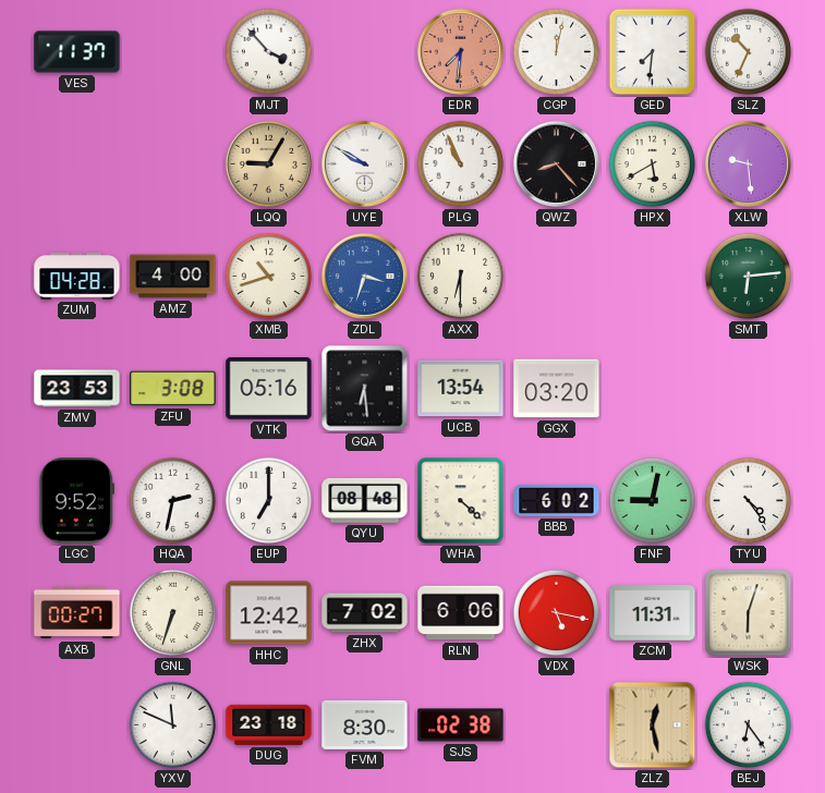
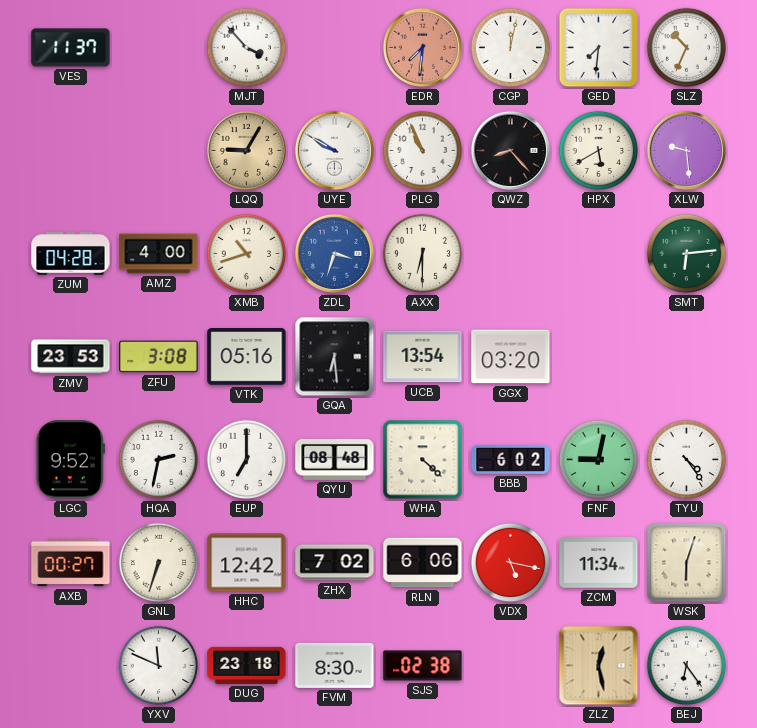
ZCM: 11:31 -> 11:34
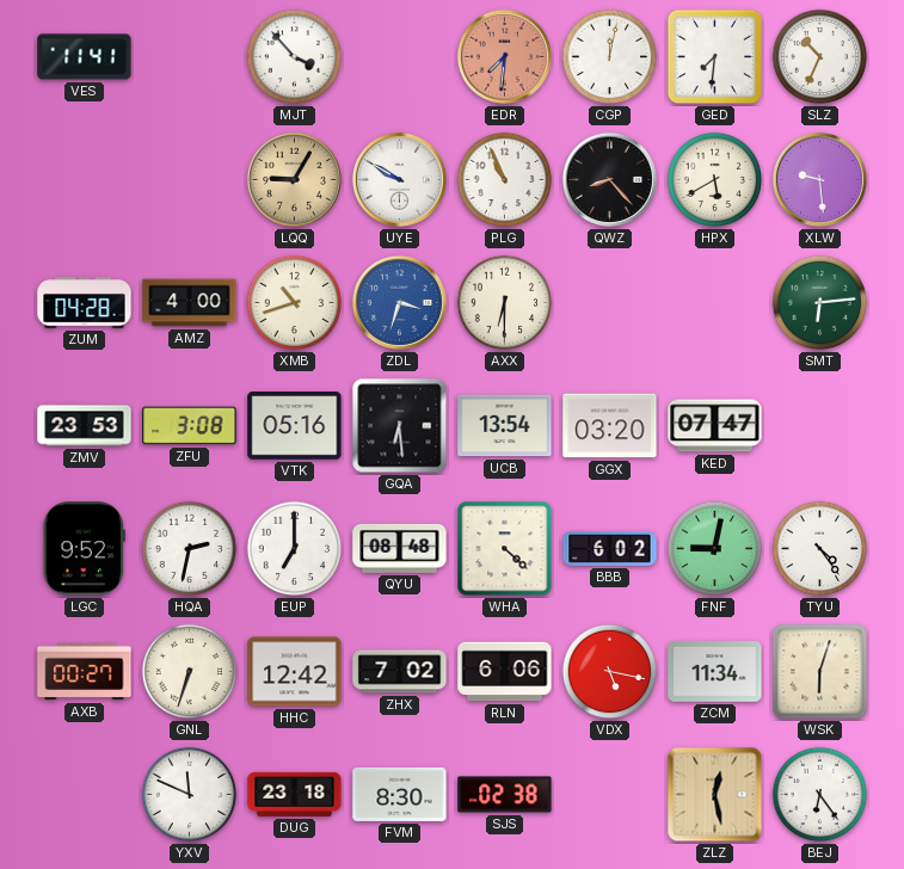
VES: 11:37 -> 11:41
KED: none -> 07:47
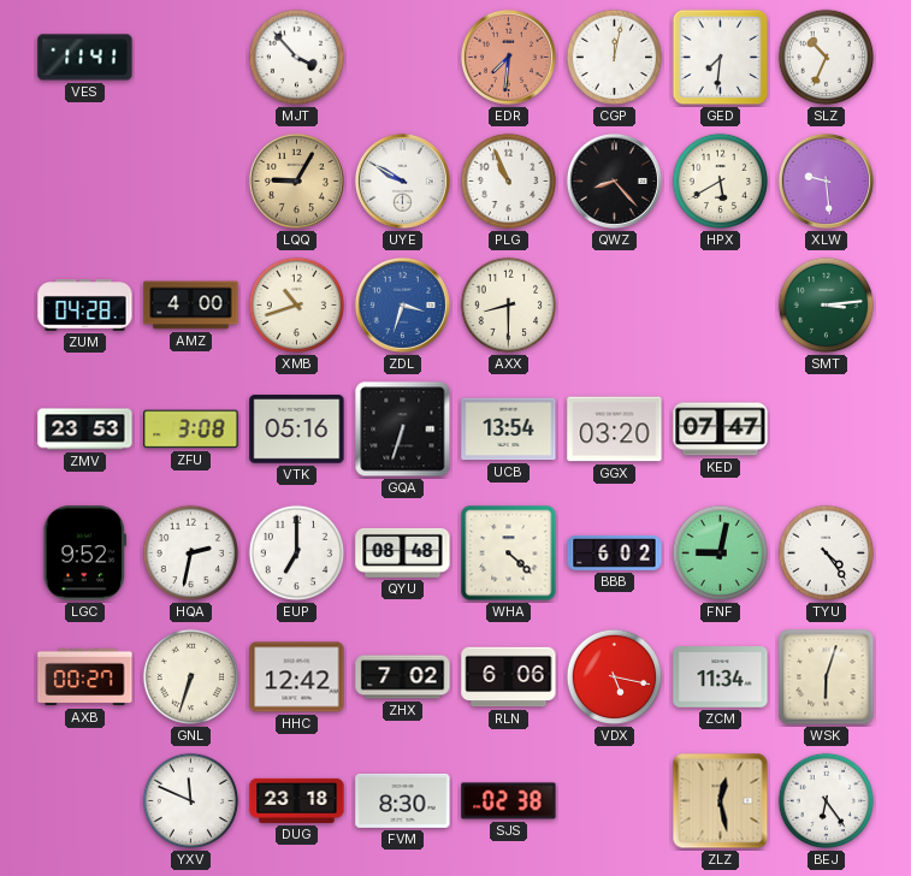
AXX: 6:30 -> 8:30
SMT: 6:14 -> 3:14
GQA: 6:29 -> 6:33
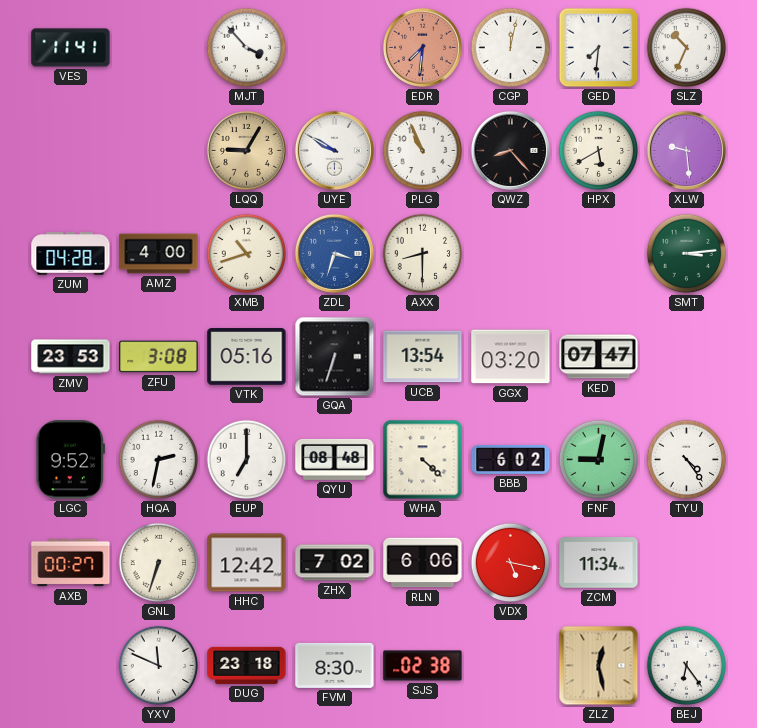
WSK: 6:03 -> none
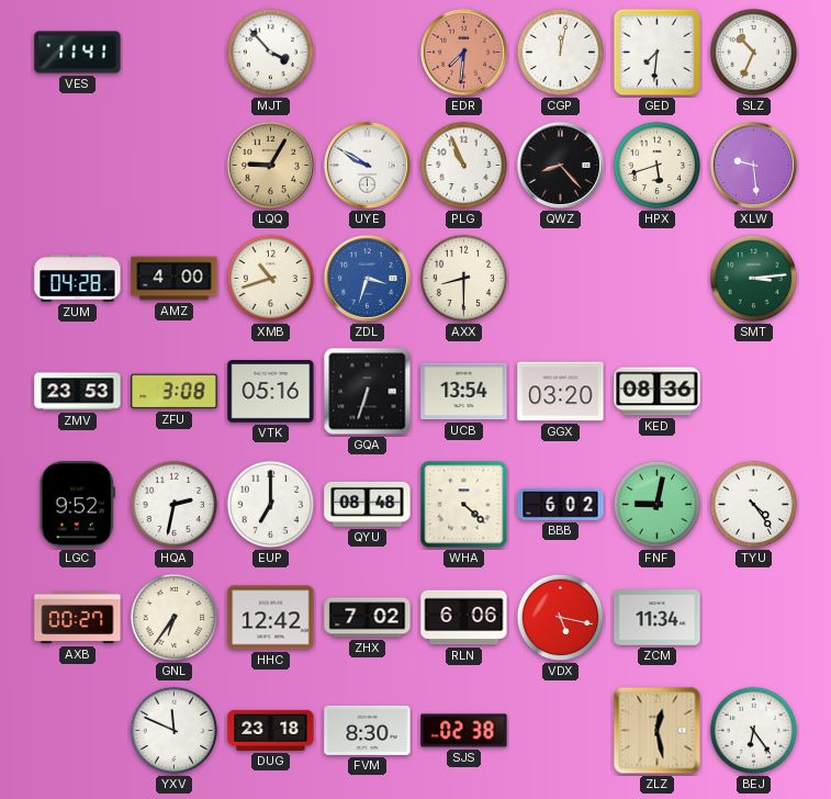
HPX: 5:40 -> 5:42
KED: 07:47 -> 08:36
GNL: 6:33 -> 6:36
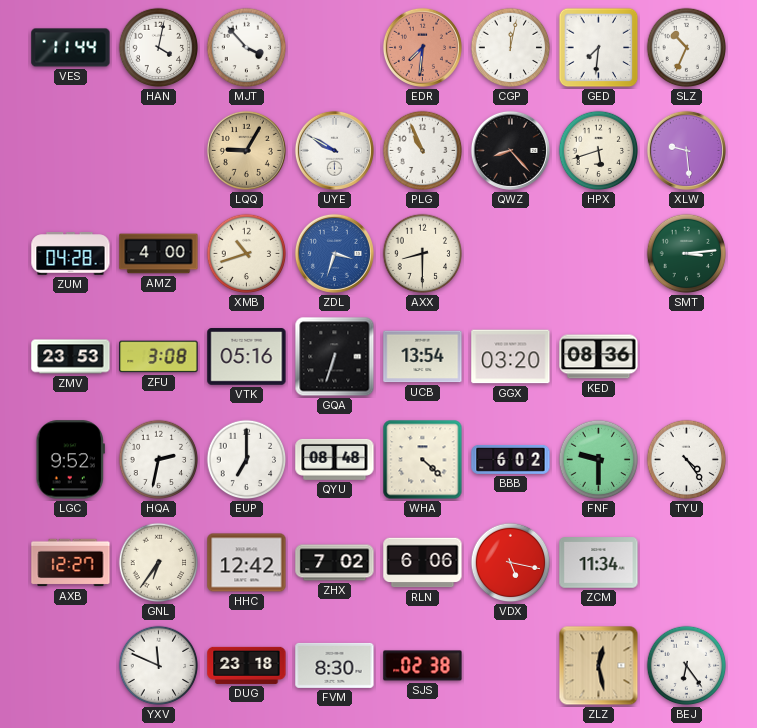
VES: 11:41 -> 11:44
HAN: none -> 4:02
FNF: 9:02 -> 9:30
AXB: 00:27 -> 12:27
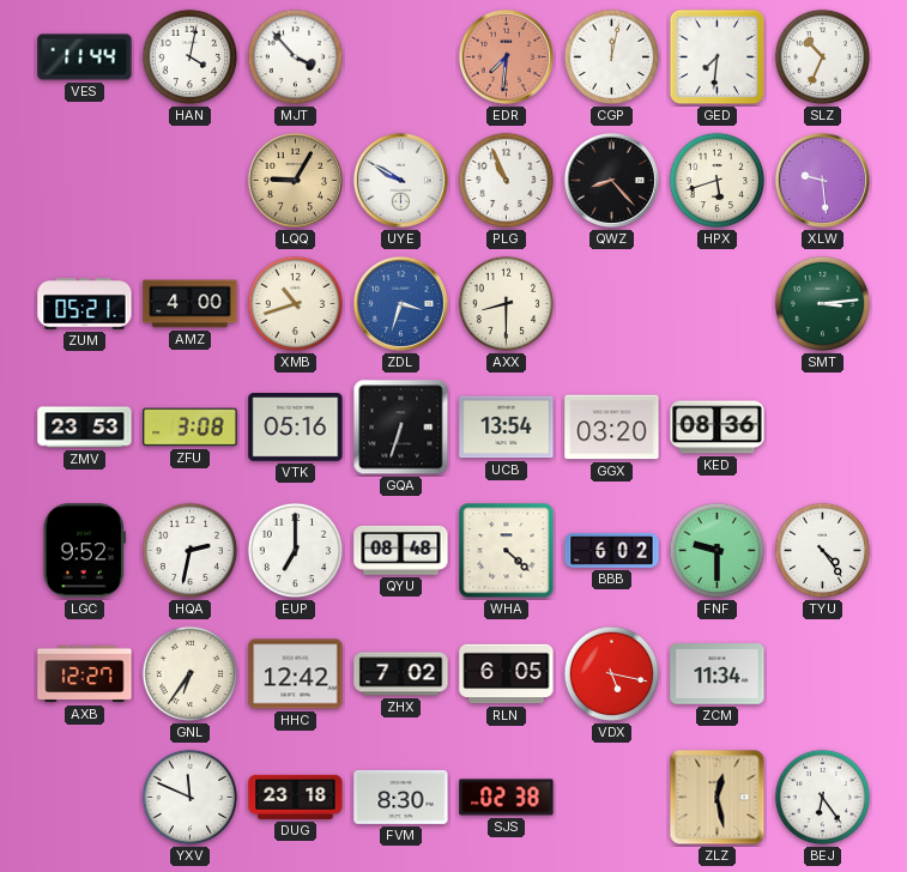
ZUM: 04:28 -> 05:21
RLN: 6:06 -> 6:05
